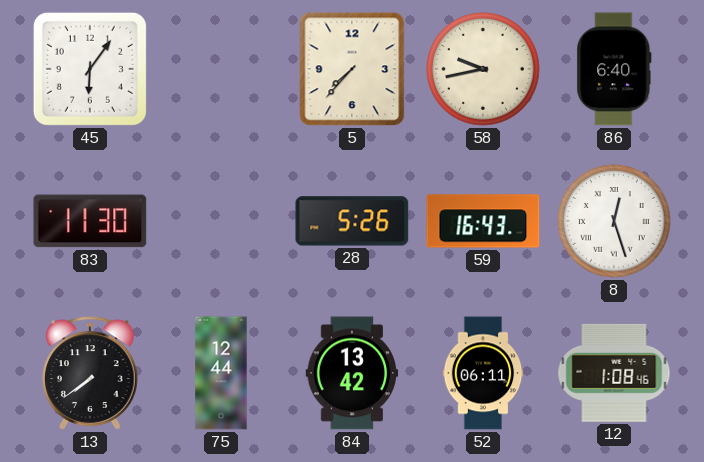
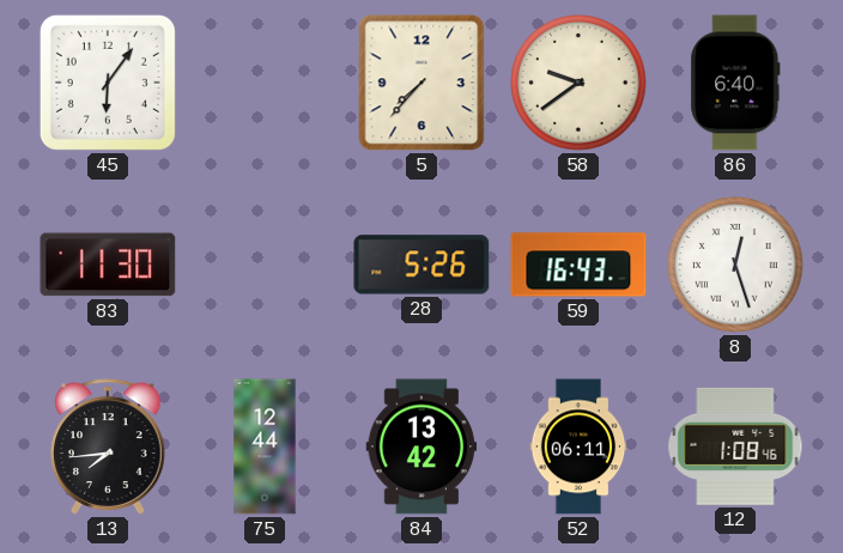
58: 9:43 -> 9:39
13: 7:39 -> 7:44
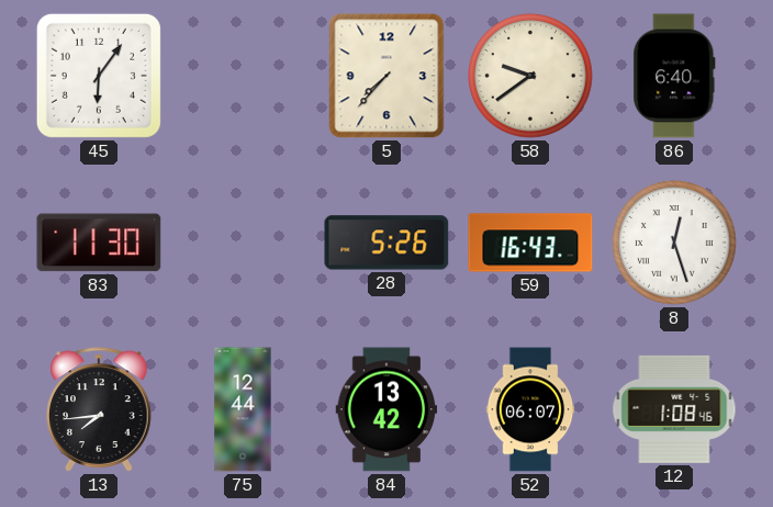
52: 06:11 -> 06:07
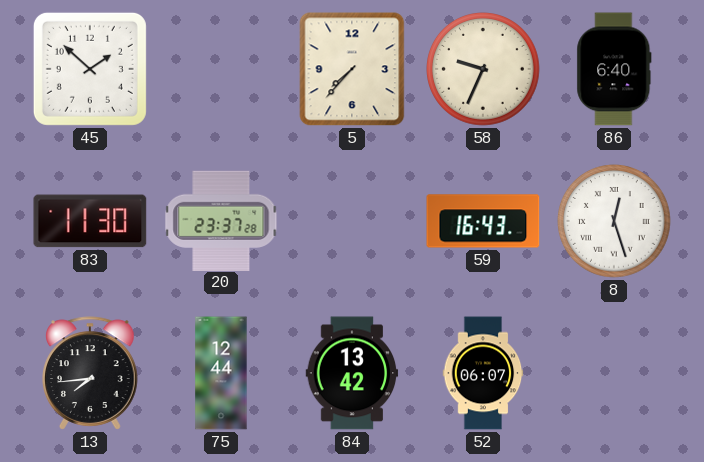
45: 6:06 -> 1:52
58: 9:39 -> 9:34
20: none -> 23:37
28: 5:26 -> none
12: 1:08 -> none
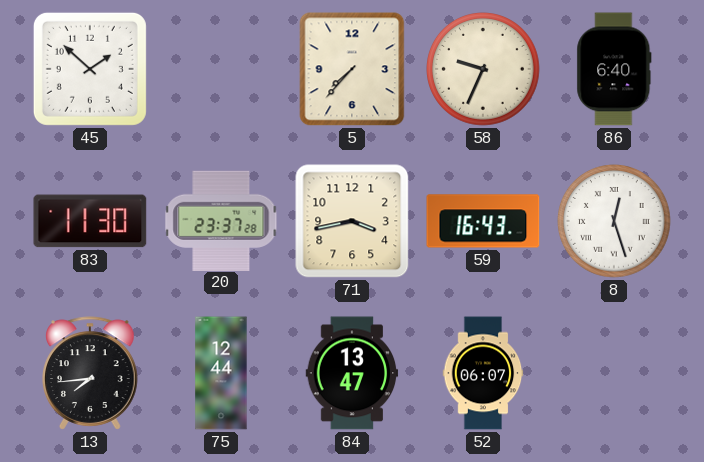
71: none -> 3:43
84: 13:42 -> 13:47
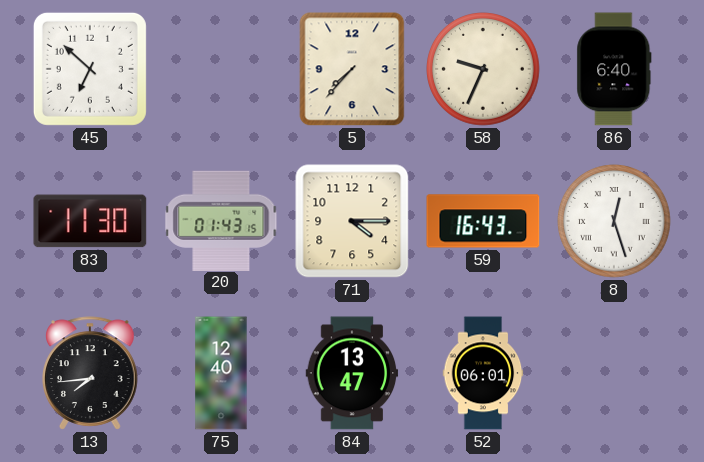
45: 1:52 -> 6:52
20: 23:37 -> 01:43
71: 3:43 -> 4:15
75: 12:44 -> 12:40
52: 06:07 -> 06:01
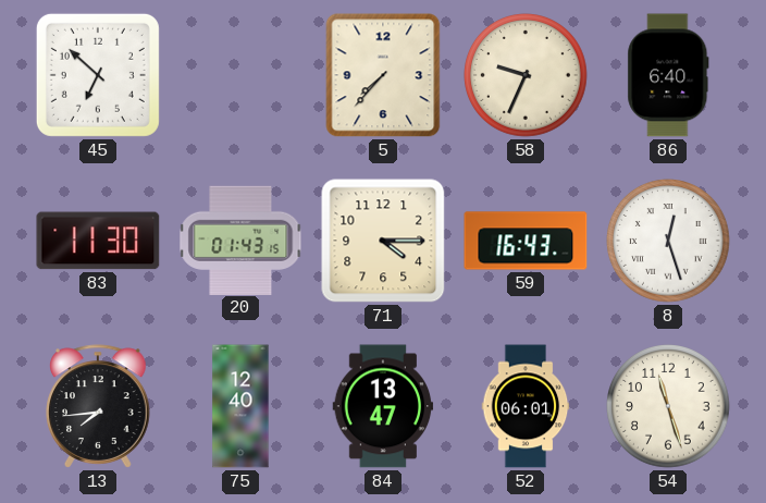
54: none -> 11:27
